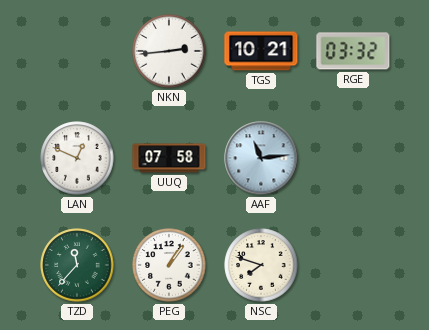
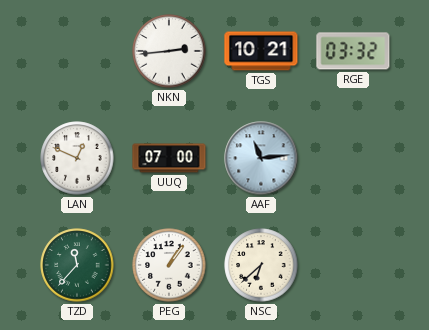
UUQ: 07:58 -> 07:00
NSC: 7:48 -> 6:38
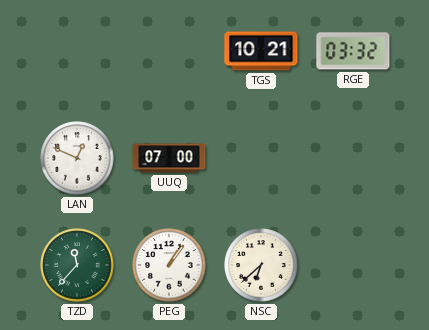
NKN: 2:44 -> none
AAF: 11:14 -> none
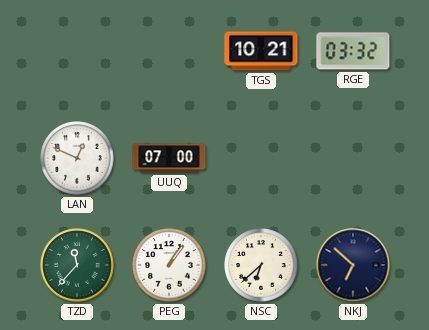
NKJ: none -> 6:52
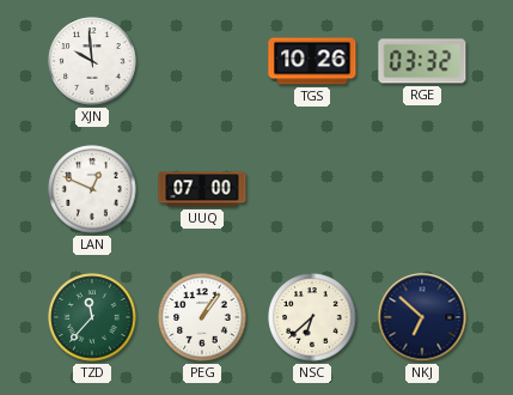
XJN: none -> 9:59
TGS: 10:21 -> 10:26
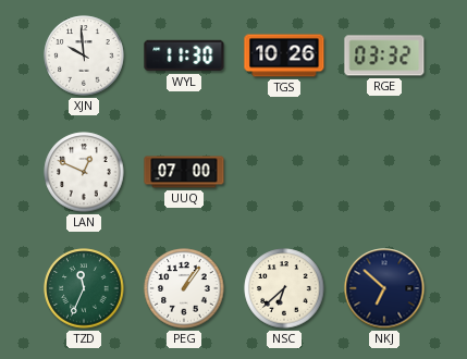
WYL: none -> 11:30
TZD: 11:37 -> 11:34
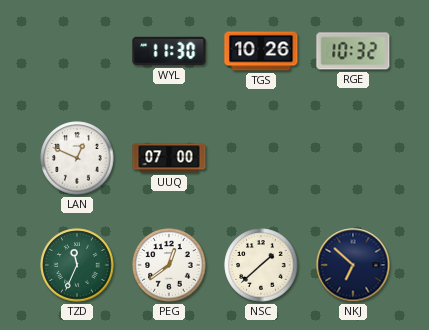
XJN: 9:59 -> none
RGE: 03:32 -> 10:32
PEG: 1:06 -> 12:39
NSC: 6:38 -> 1:38
